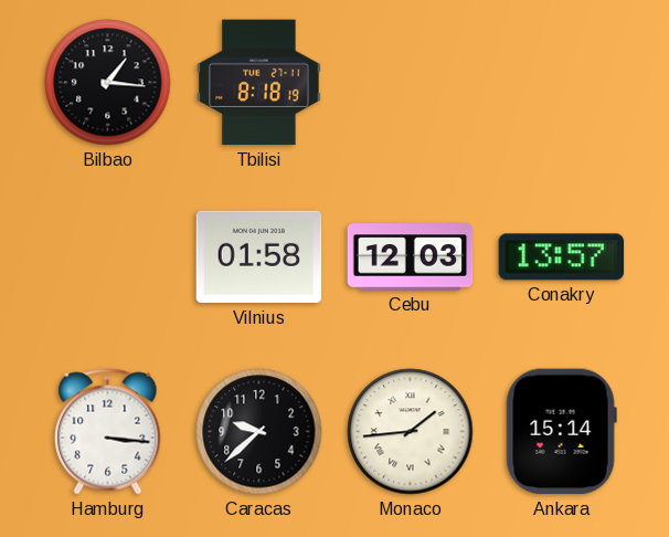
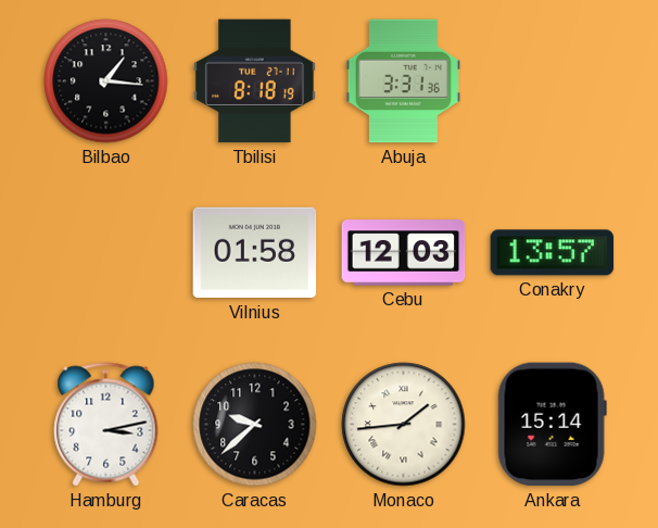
Abuja: none -> 3:31
Hamburg: 3:16 -> 3:13
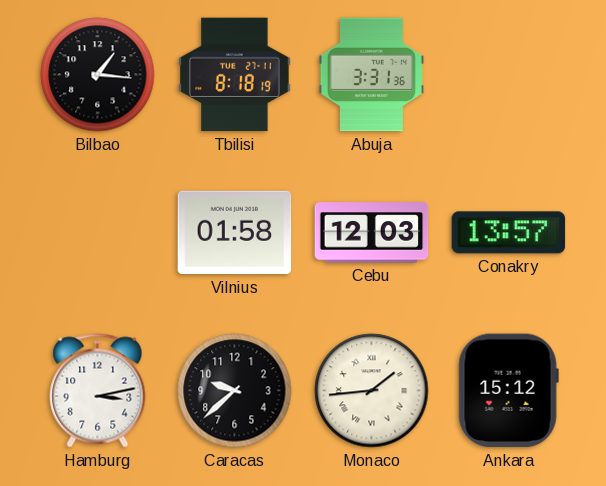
Ankara: 15:14 -> 15:12
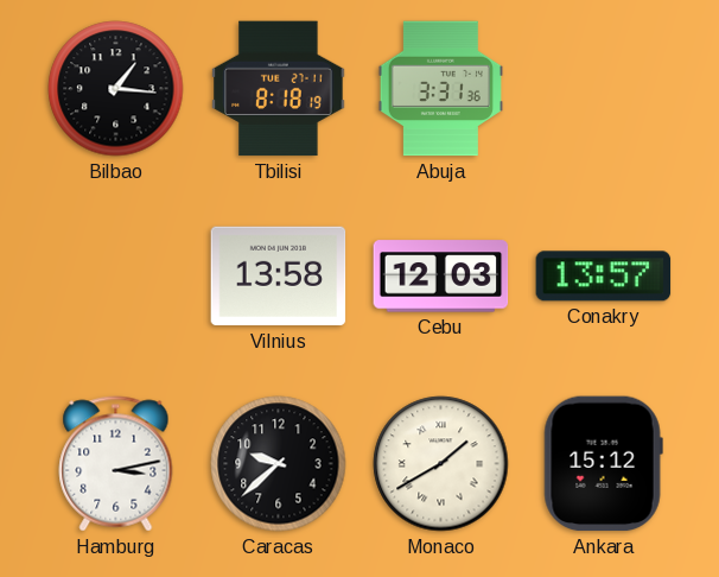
Vilnius: 01:58 -> 13:58
Monaco: 1:44 -> 1:40
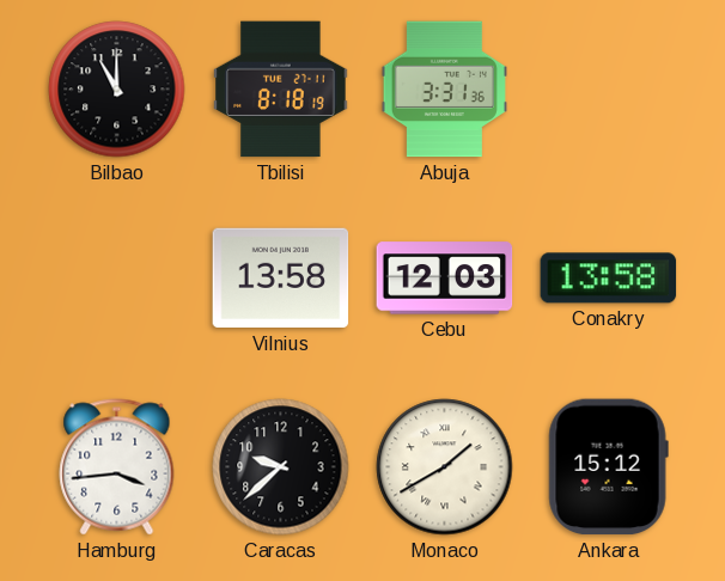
Bilbao: 1:16 -> 11:00
Conakry: 13:57 -> 13:58
Hamburg: 3:13 -> 3:44
